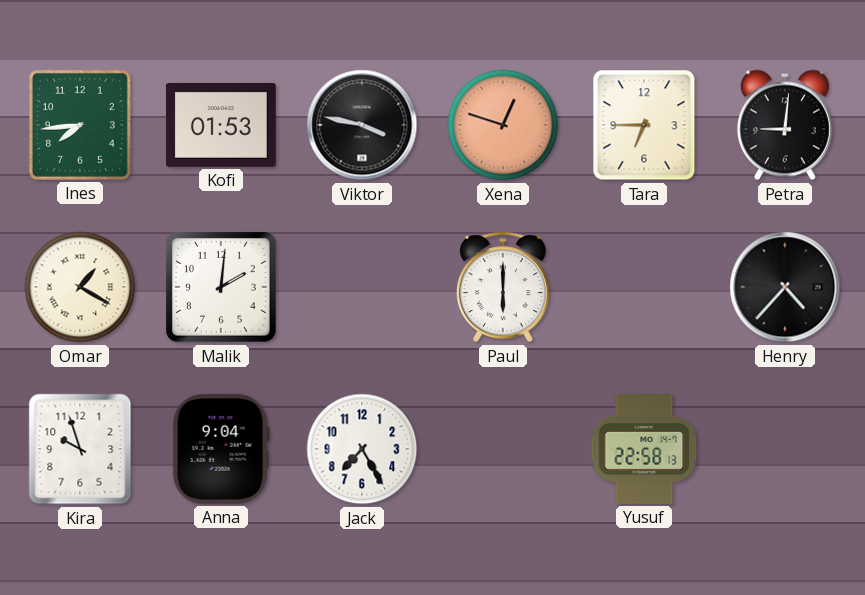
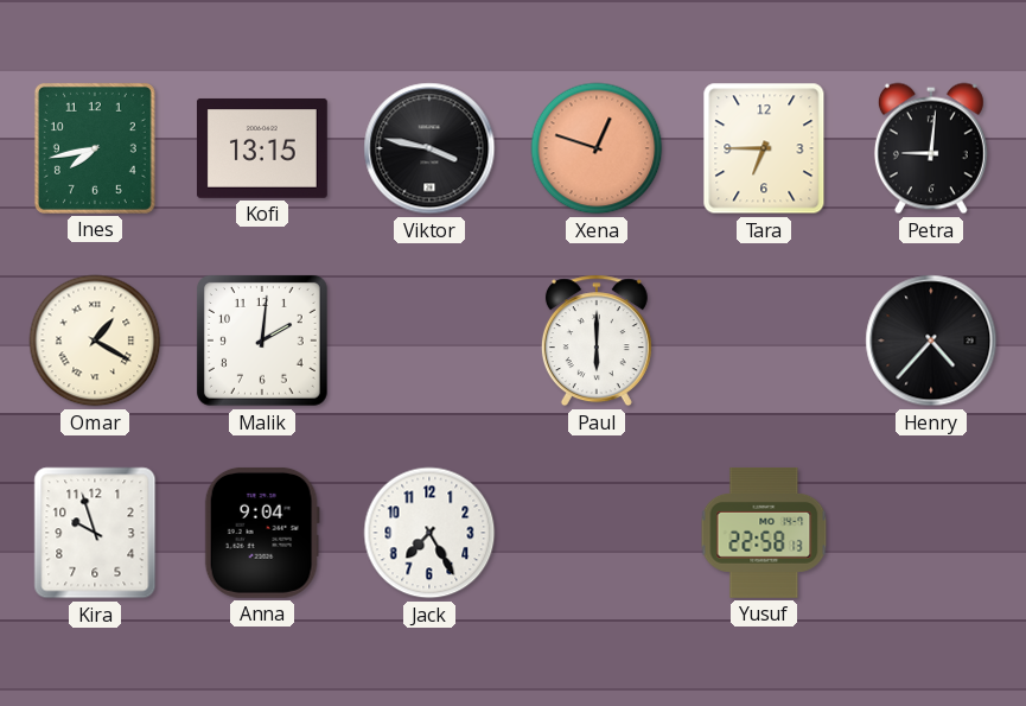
Ines: 7:44 -> 7:43
Kofi: 01:53 -> 13:15
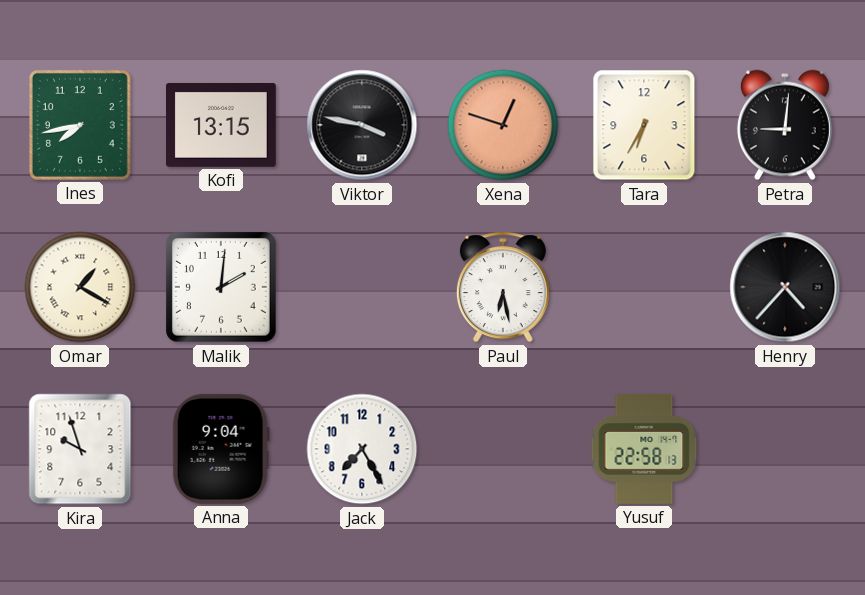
Tara: 6:45 -> 6:35
Paul: 6:00 -> 6:28
